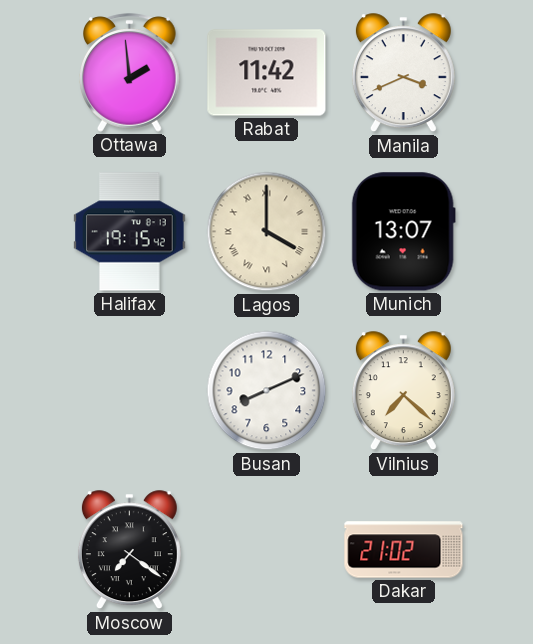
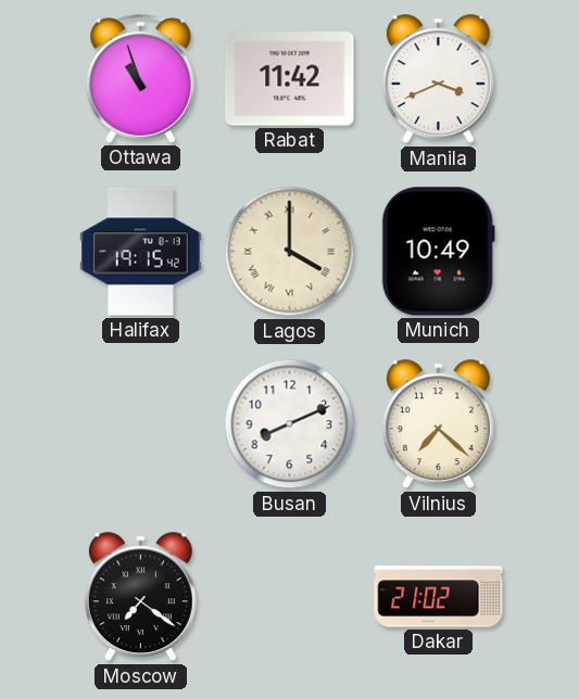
Ottawa: 1:59 -> 10:57
Munich: 13:07 -> 10:49
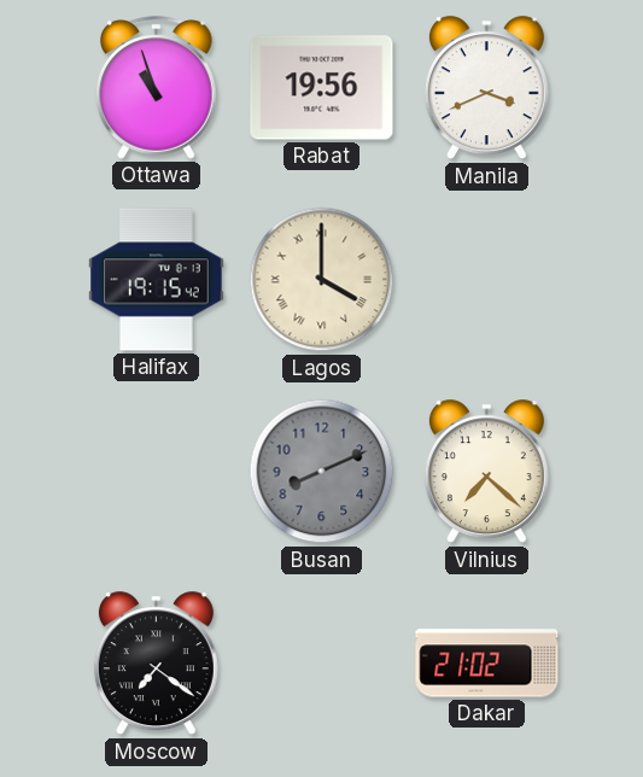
Rabat: 11:42 -> 19:56
Munich: 10:49 -> none
Busan dial: white -> grey
